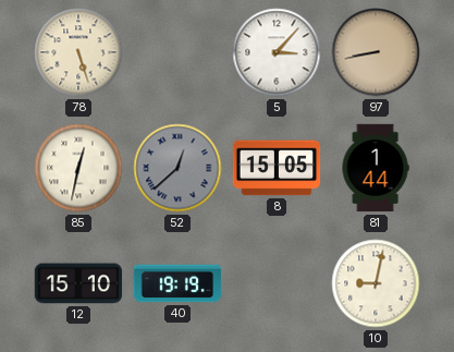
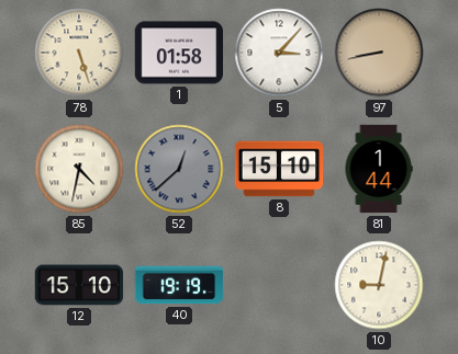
1: none -> 01:58
85: 12:32 -> 4:32
8: 15:05 -> 15:10
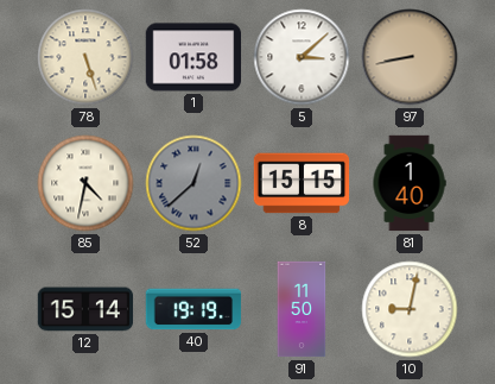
5: 3:07 -> 3:08
8: 15:10 -> 15:15
81: 1:44 -> 1:40
12: 15:10 -> 15:14
91: none -> 11:50
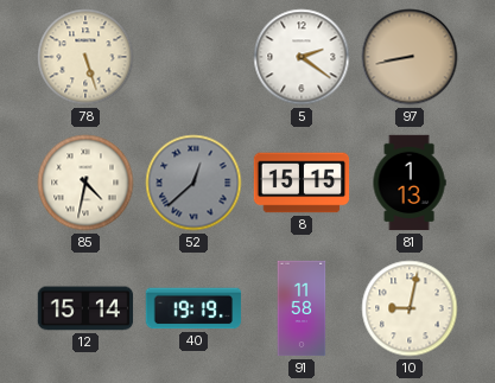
1: 01:58 -> none
5: 3:08 -> 2:21
81: 1:40 -> 1:13
91: 11:50 -> 11:58
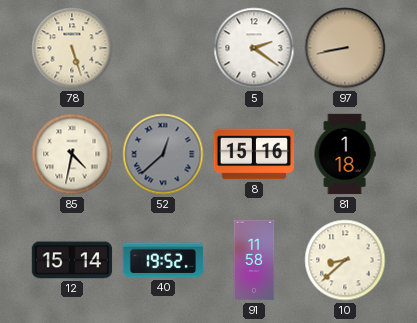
8: 15:15 -> 15:16
81: 1:13 -> 1:18
40: 19:19 -> 19:52
10: 9:02 -> 8:38
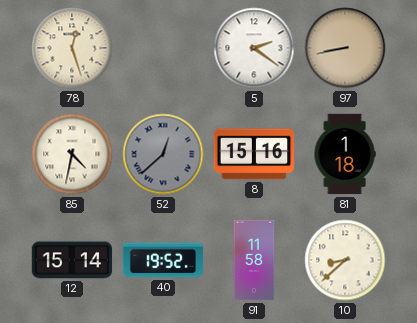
78: 5:27 -> 12:27
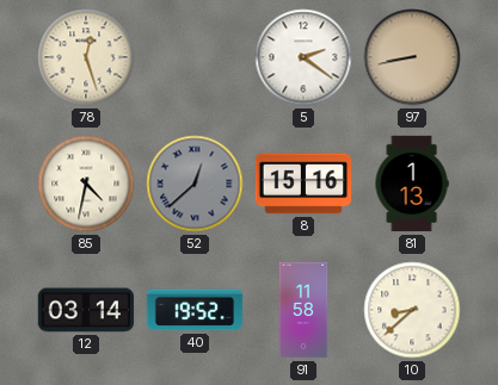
81: 1:18 -> 1:13
12: 15:14 -> 03:14
